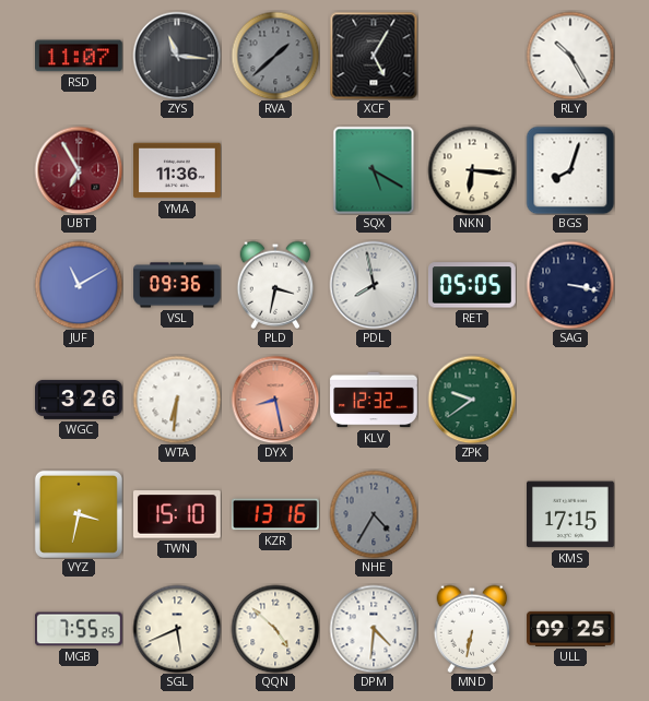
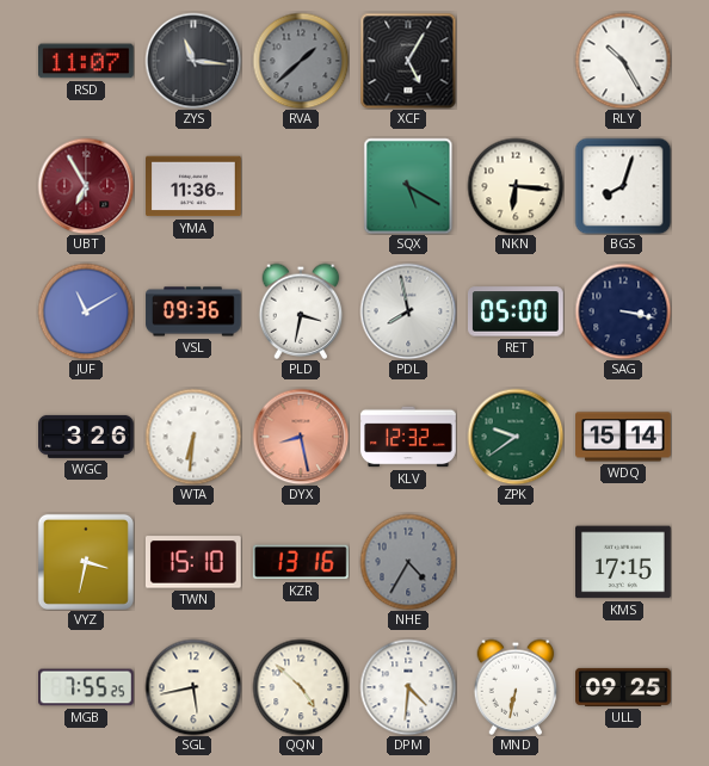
RET: 05:05 -> 05:00
WDQ: none -> 15:14
SGL: 5:41 -> 5:43
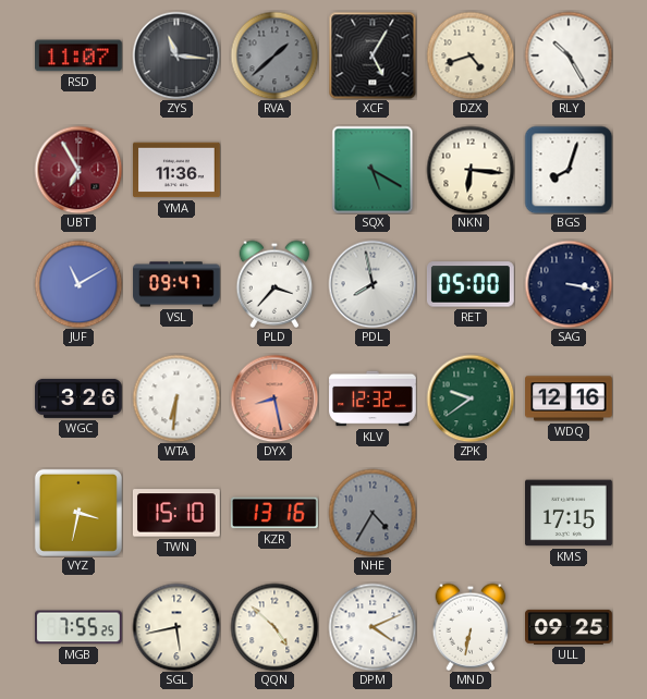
DZX: none -> 4:42
VSL: 09:36 -> 09:47
PLD: 3:32 -> 3:37
WDQ: 15:14 -> 12:16
DPM: 4:31 -> 4:11
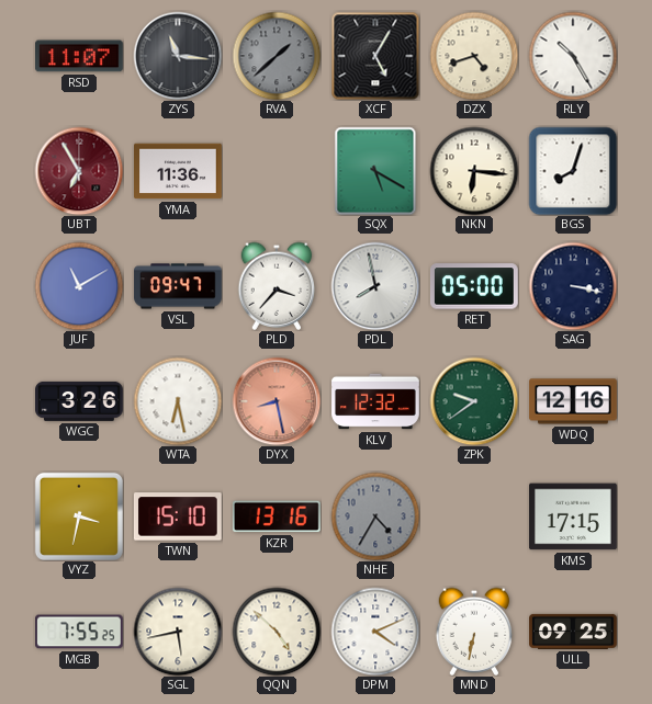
WTA: 6:31 -> 6:28
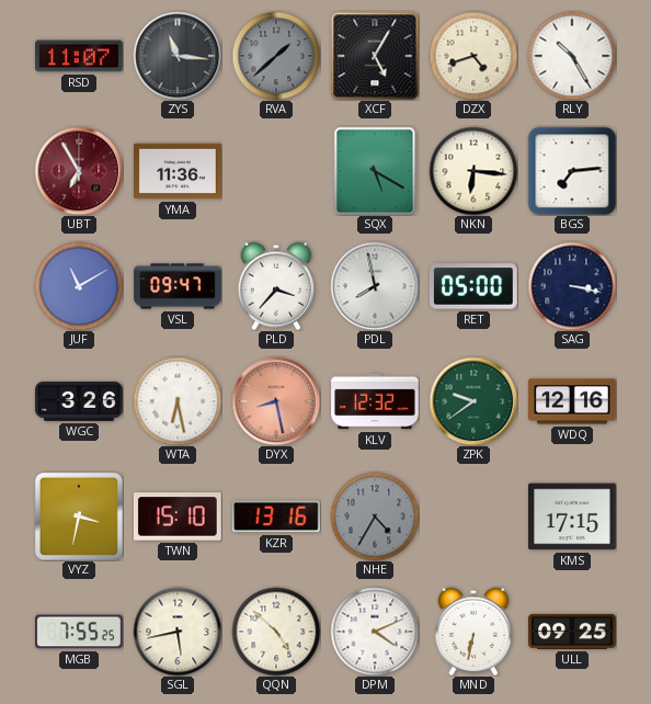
BGS: 8:03 -> 7:14
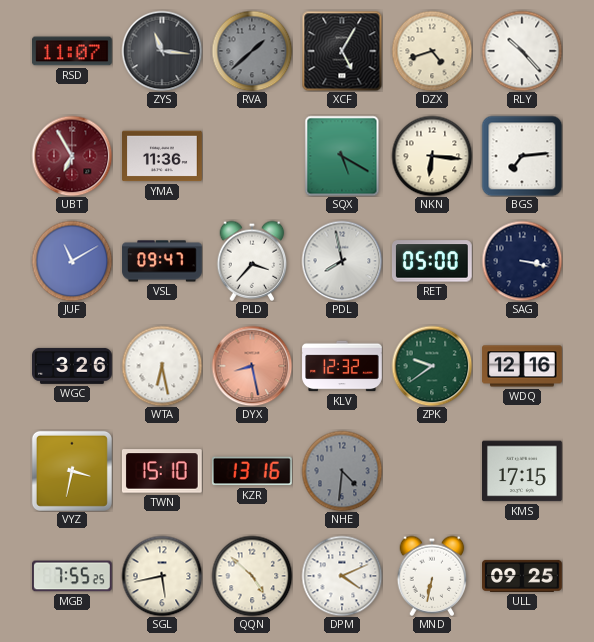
RLY: 10:25 -> 10:23
NHE: 4:35 -> 4:31
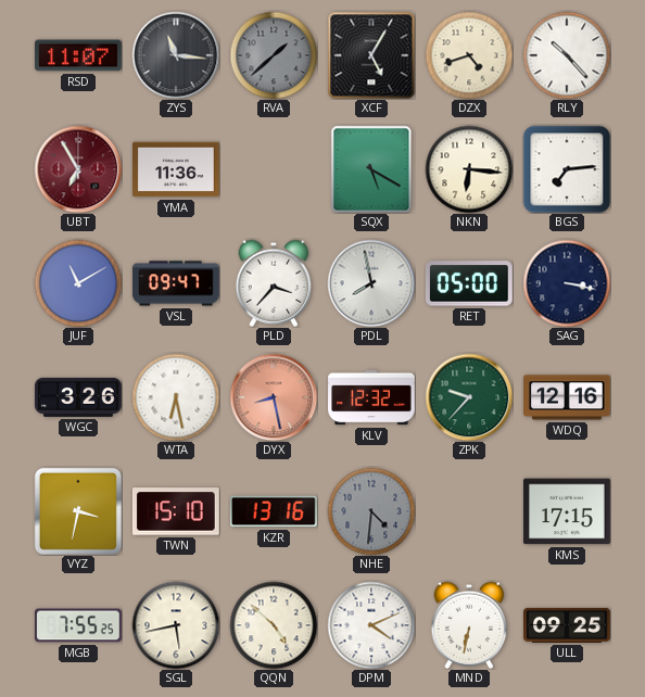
ZPK: 9:39 -> 9:37
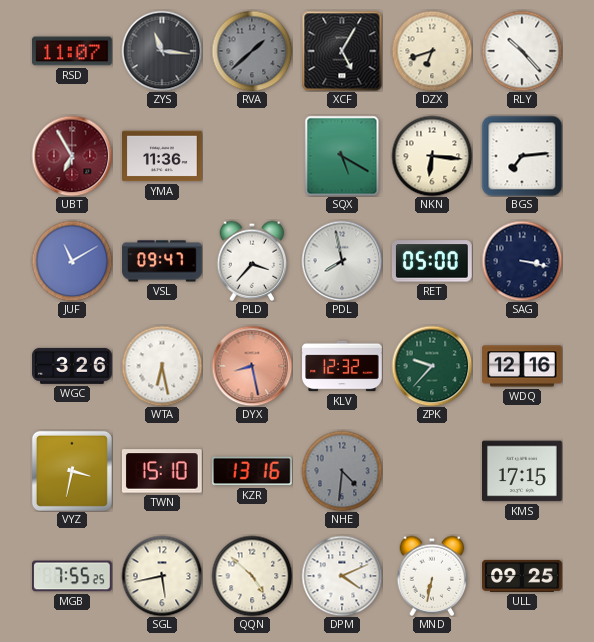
DZX: 4:42 -> 6:42
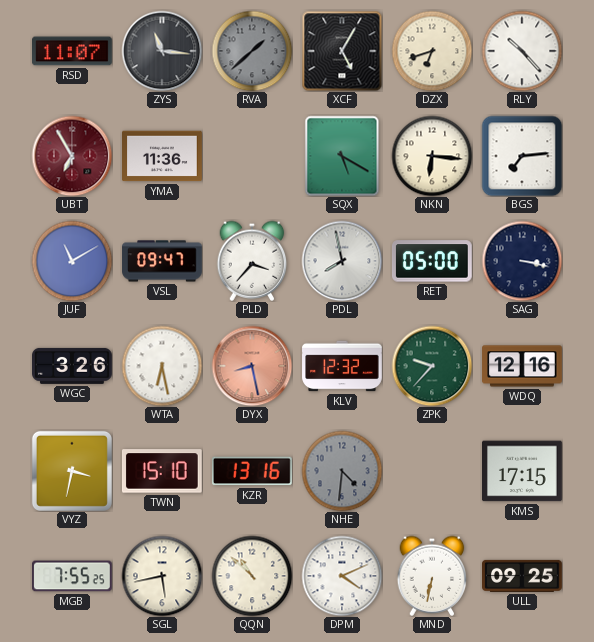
QQN: 4:52 -> 10:52
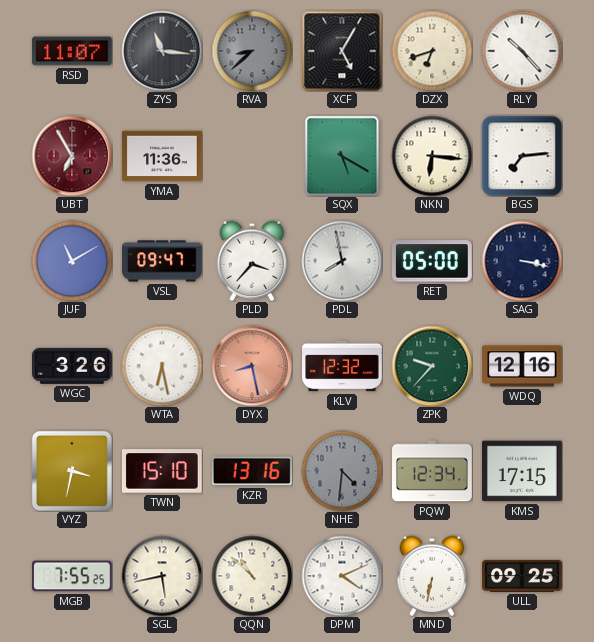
RVA: 1:38 -> 8:38
PQW: none -> 12:34
